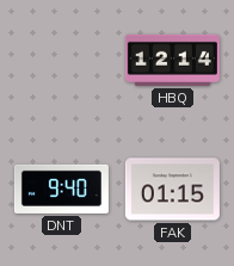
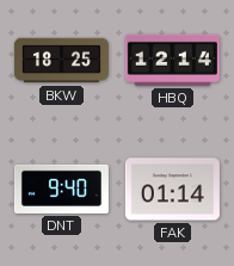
BKW: none -> 18:25
FAK: 01:15 -> 01:14
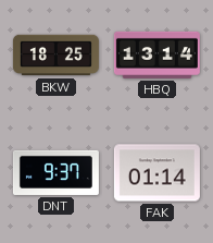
HBQ: 12:14 -> 13:14
DNT: 9:40 -> 9:37
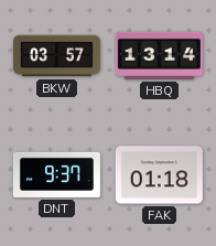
BKW: 18:25 -> 03:57
FAK: 01:14 -> 01:18
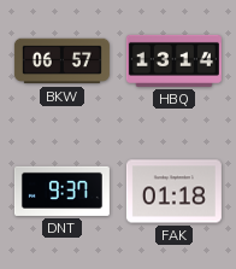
BKW: 03:57 -> 06:57
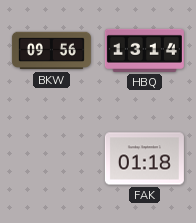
BKW: 06:57 -> 09:56
DNT: 9:37 -> none
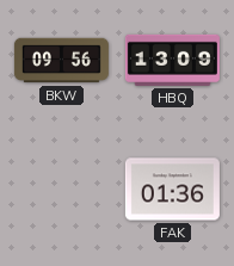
HBQ: 13:14 -> 13:09
FAK: 01:18 -> 01:36
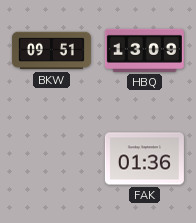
BKW: 09:56 -> 09:51
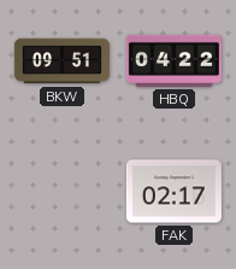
HBQ: 13:09 -> 04:22
FAK: 01:36 -> 02:17
